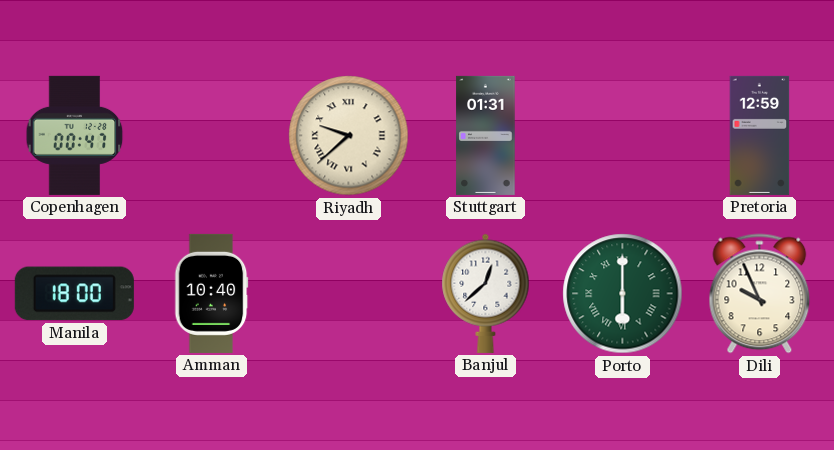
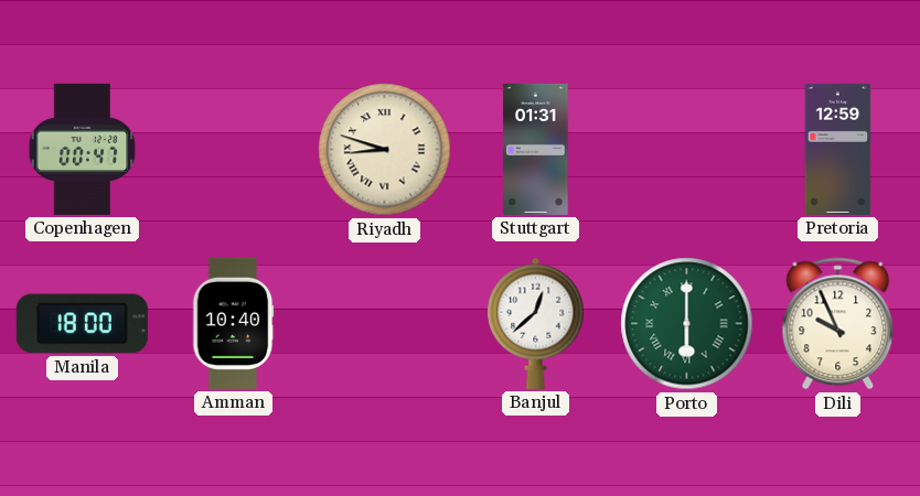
Riyadh: 9:38 -> 8:48
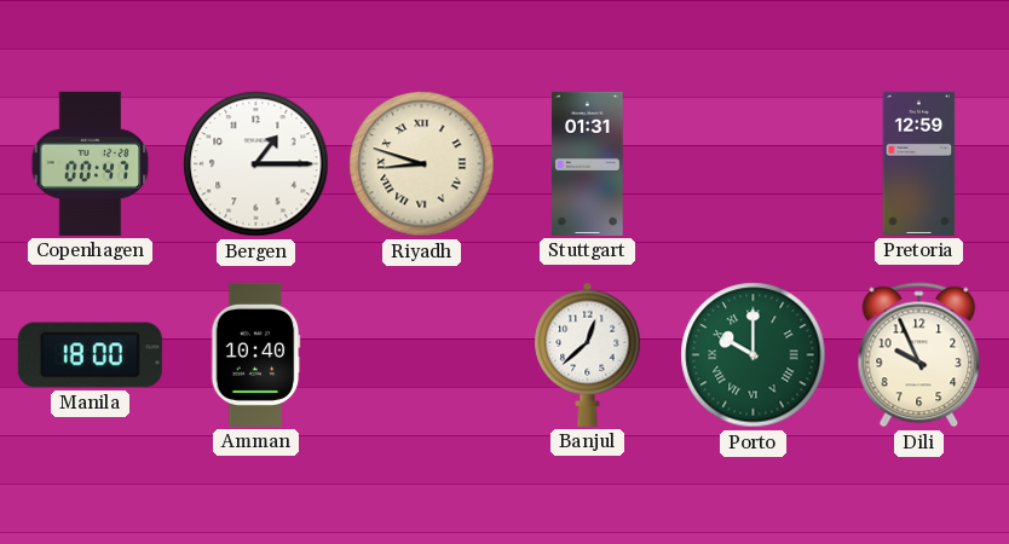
Bergen: none -> 1:15
Porto: 6:00 -> 10:00
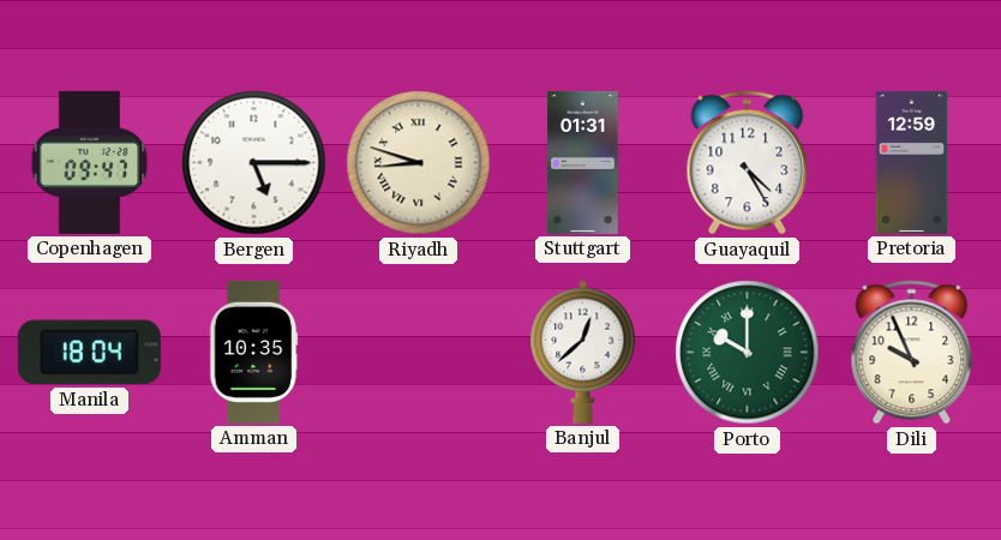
Copenhagen: 00:47 -> 09:47
Bergen: 1:15 -> 5:15
Guayaquil: none -> 4:25
Manila: 18:00 -> 18:04
Amman: 10:40 -> 10:35
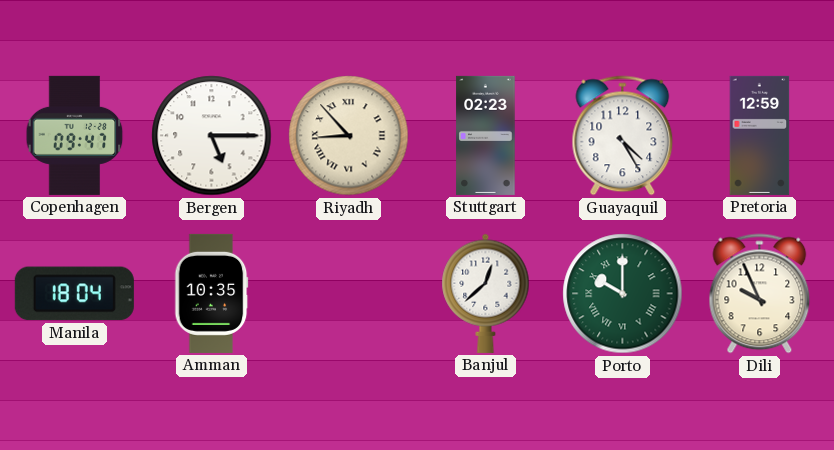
Riyadh: 8:48 -> 8:53
Stuttgart: 01:31 -> 02:23
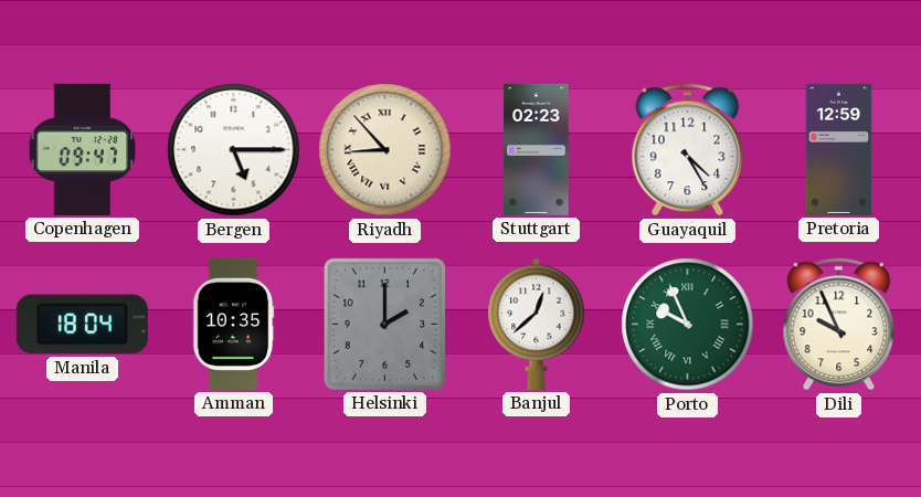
Helsinki: none -> 2:00
Porto: 10:00 -> 9:56
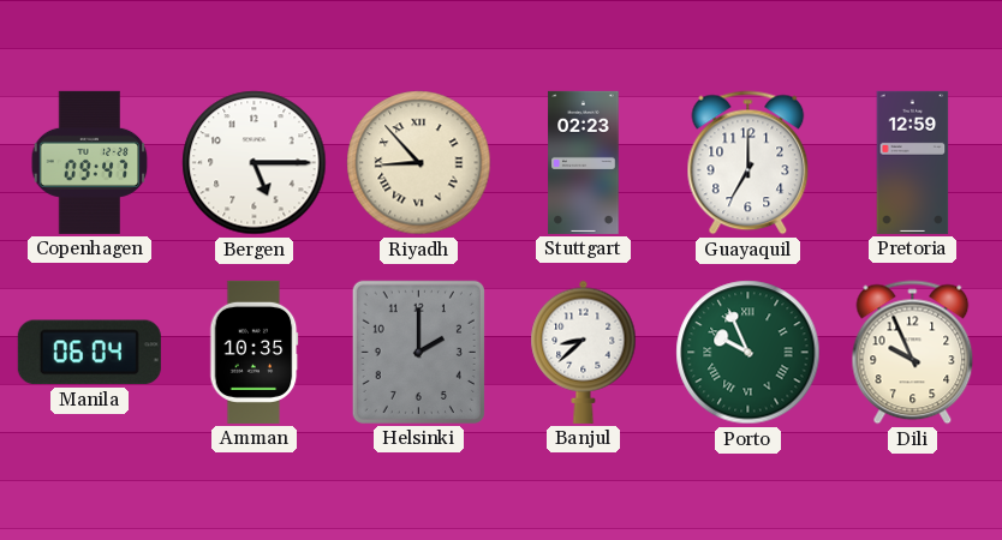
Guayaquil: 4:25 -> 7:00
Manila: 18:04 -> 06:04
Banjul: 12:38 -> 8:38
